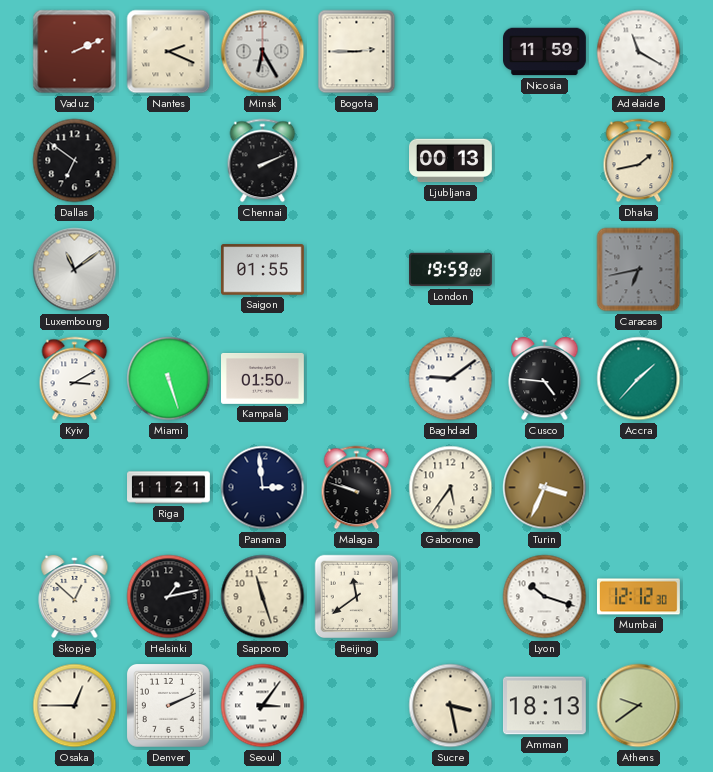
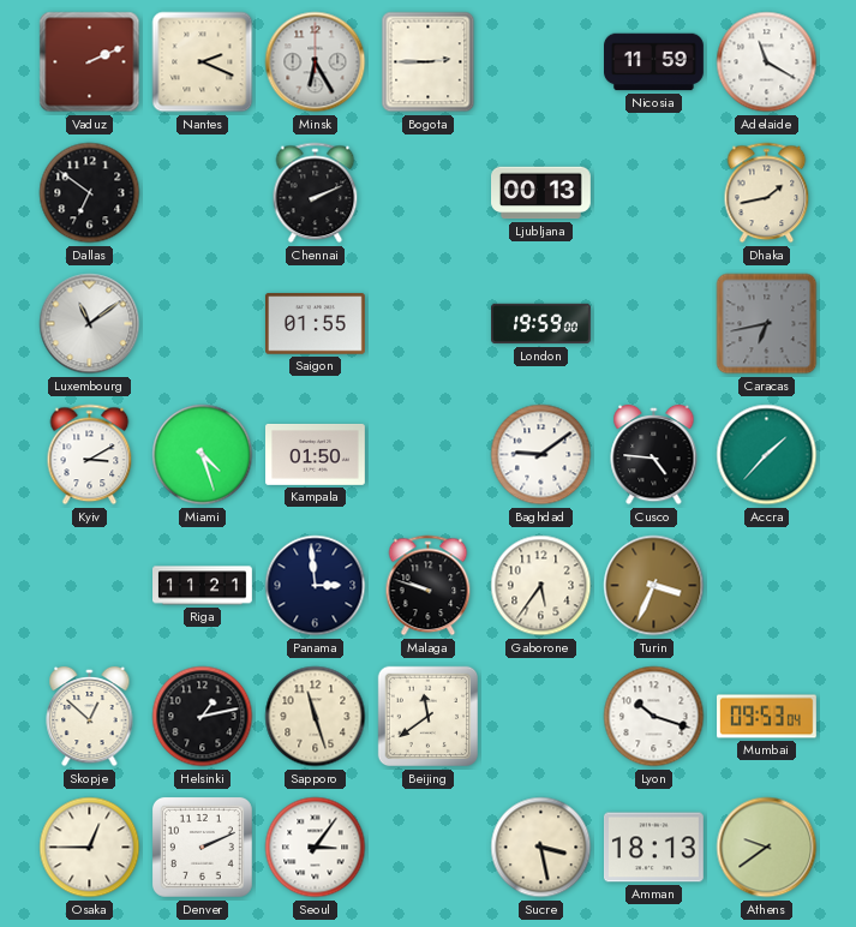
Miami: 5:27 -> 4:27
Mumbai: 12:12 -> 09:53
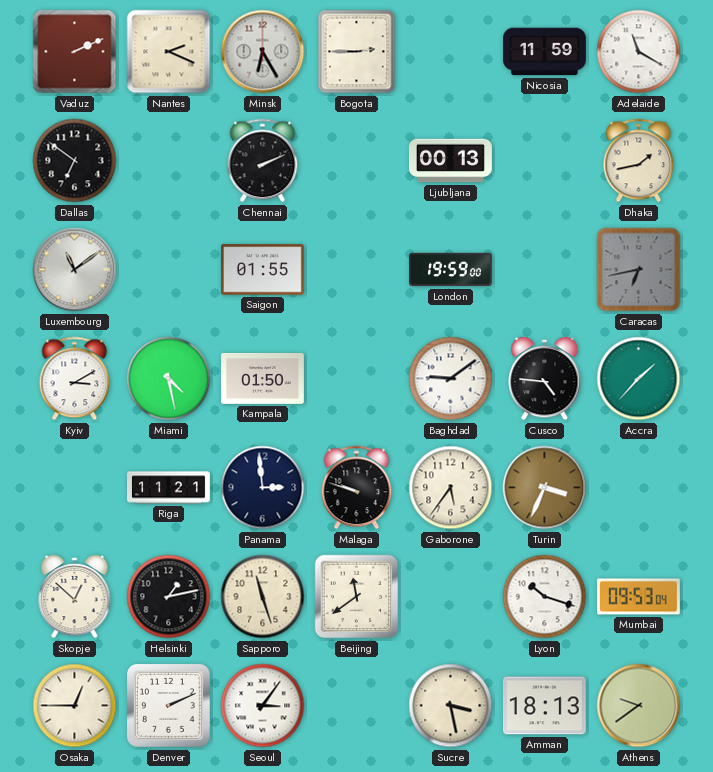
Miami: 4:27 -> 4:28
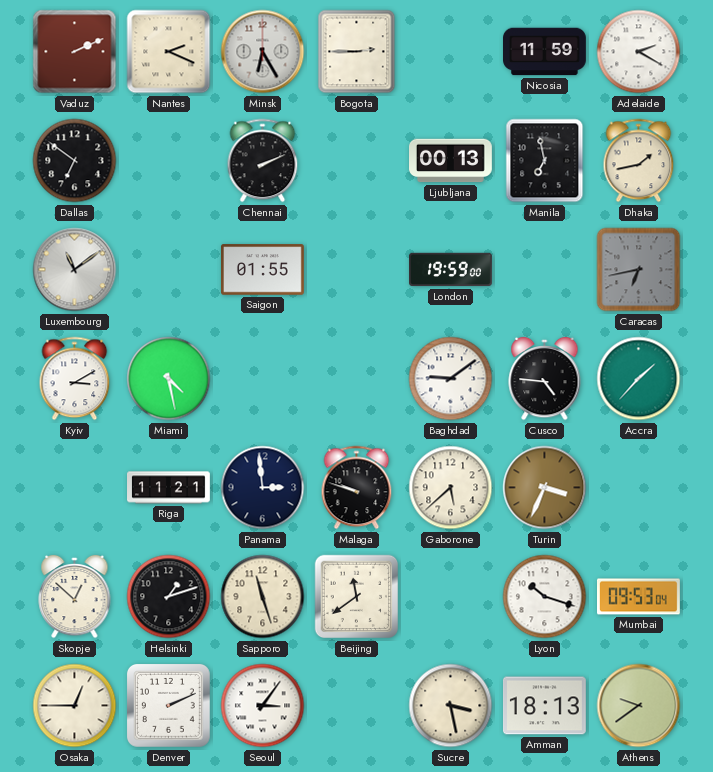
Adelaide: 11:20 -> 2:20
Manila: none -> 6:58
Kampala: 01:50 -> none
Gaborone: 5:36 -> 5:38
Helsinki: 1:13 -> 1:12
